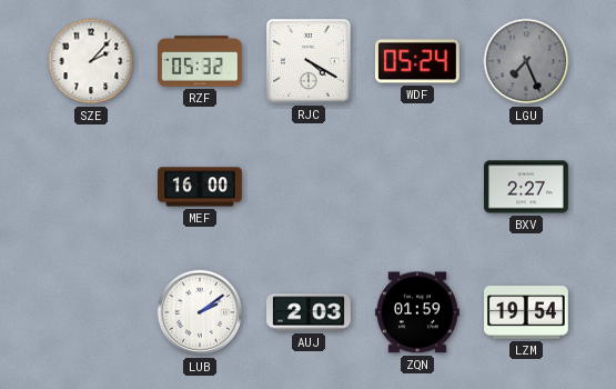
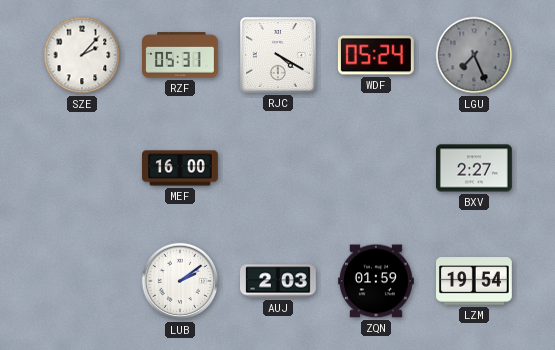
RZF: 05:32 -> 05:31
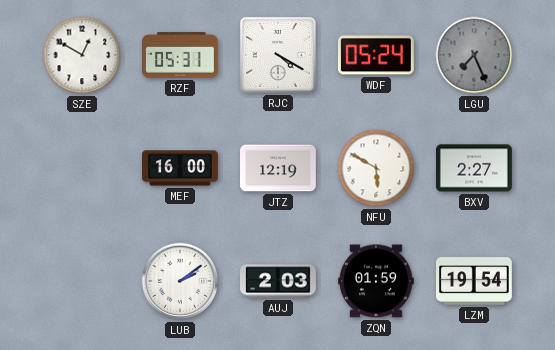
SZE: 2:07 -> 12:50
JTZ: none -> 12:19
NFU: none -> 5:50
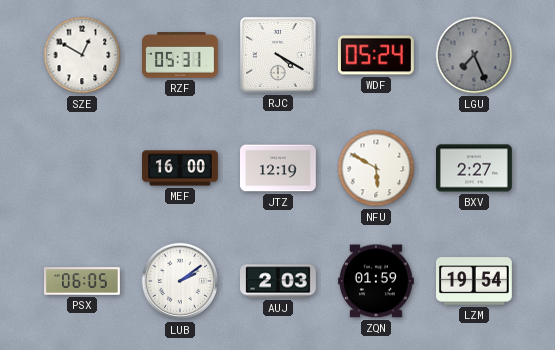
PSX: none -> 06:05
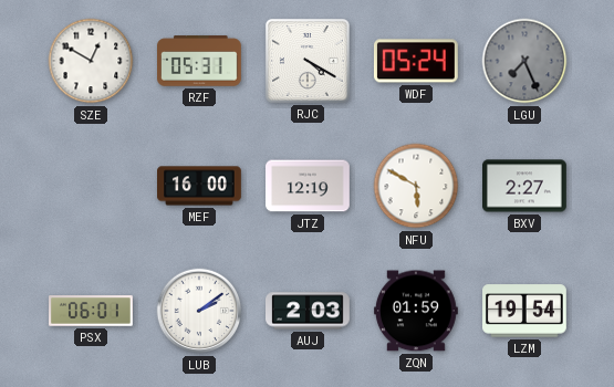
PSX: 06:05 -> 06:01
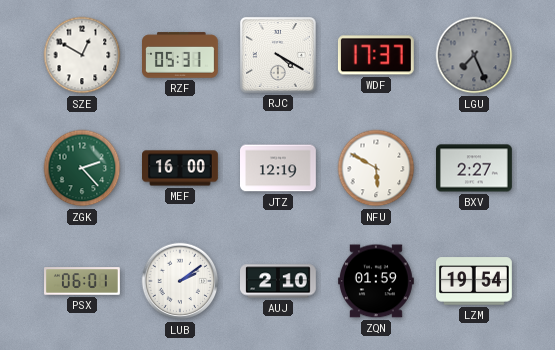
WDF: 05:24 -> 17:37
ZGK: none -> 2:23
AUJ: 2:03 -> 2:10
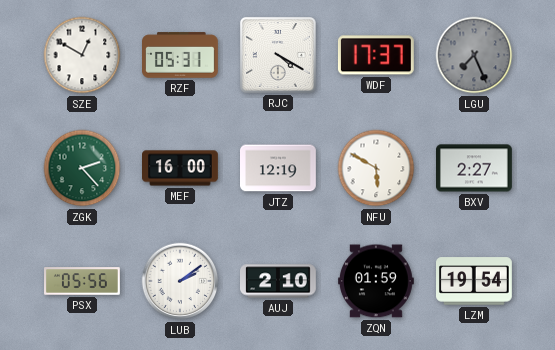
PSX: 06:01 -> 05:56
